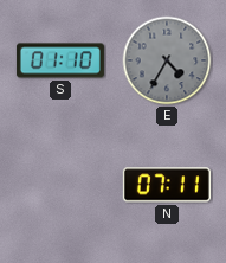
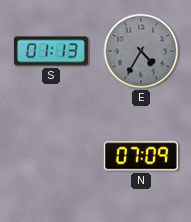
S: 01:10 -> 01:13
N: 07:11 -> 07:09
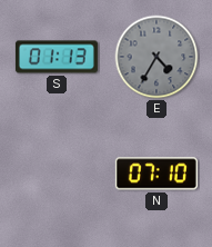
N: 07:09 -> 07:10
